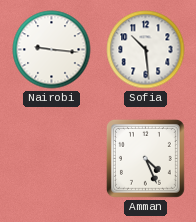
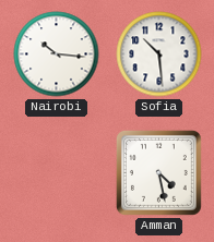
Nairobi: 9:16 -> 10:16
Amman: 4:26 -> 4:28
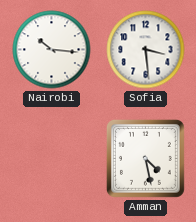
Sofia: 10:29 -> 3:29
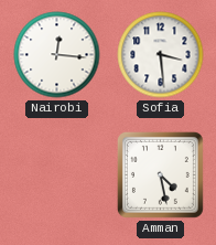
Nairobi: 10:16 -> 12:16
